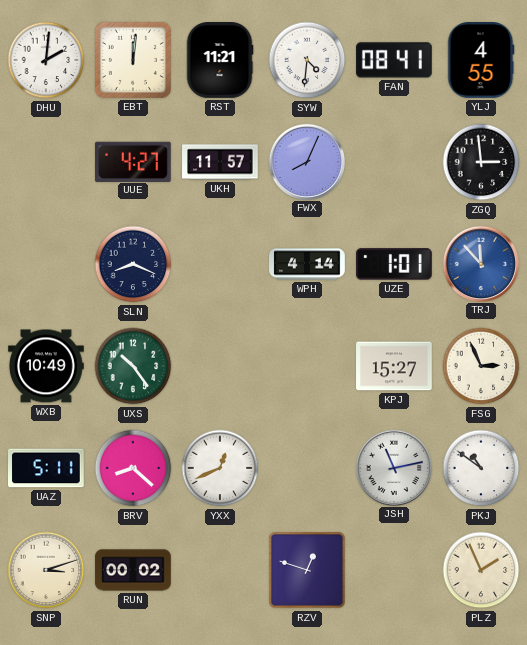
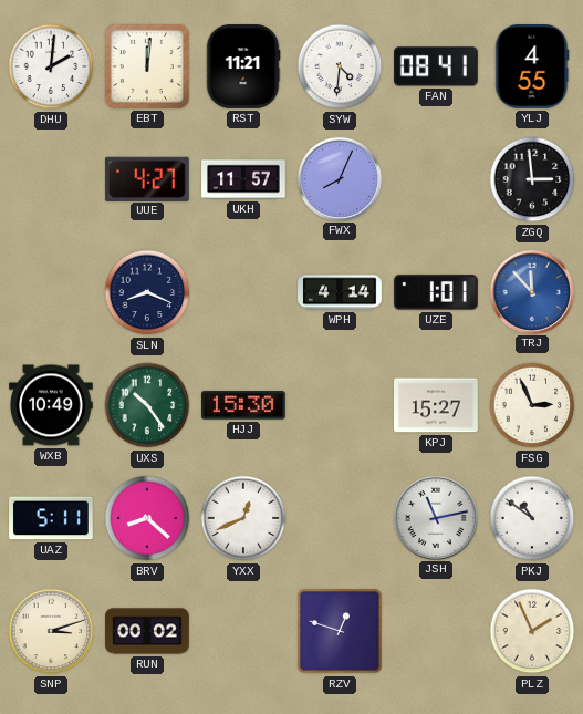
HJJ: none -> 15:30
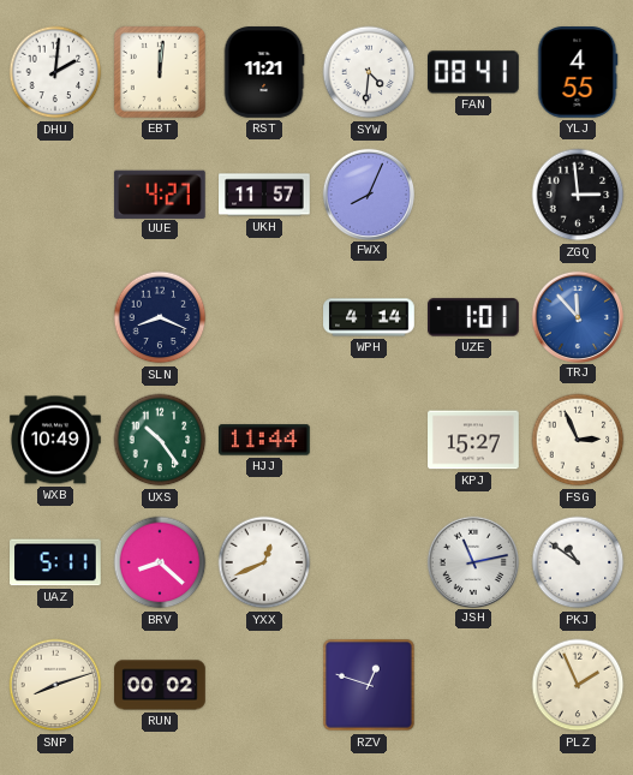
HJJ: 15:30 -> 11:44
SNP: 3:12 -> 8:12
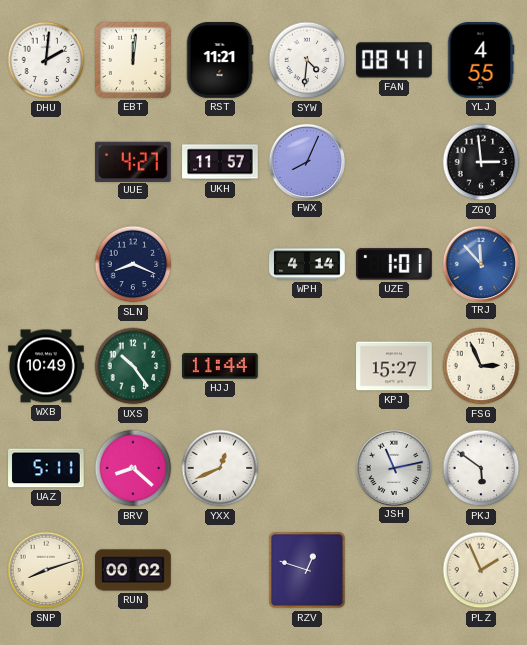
PKJ: 10:51 -> 5:51
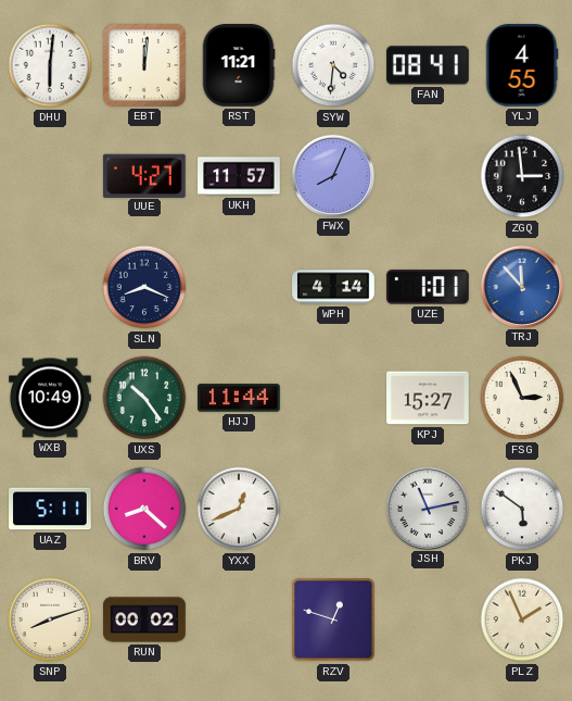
DHU: 2:01 -> 6:01
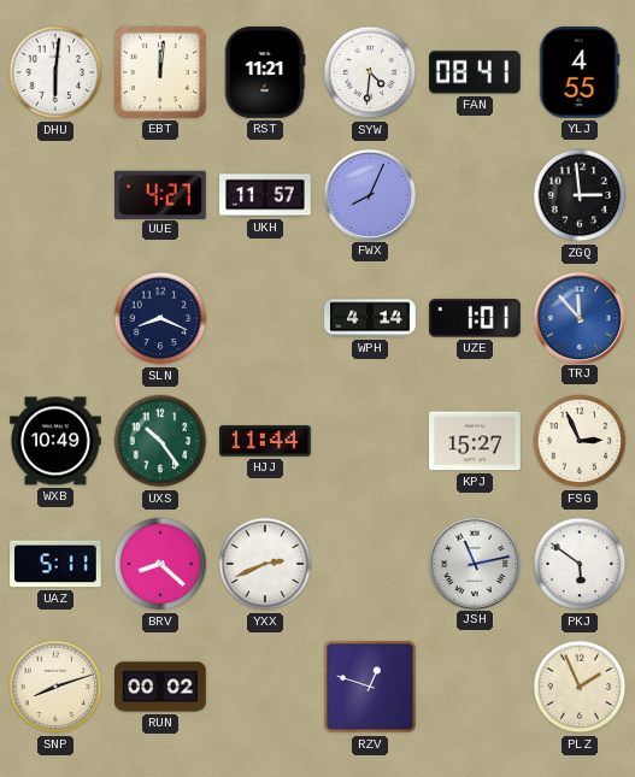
YXX: 12:41 -> 2:41
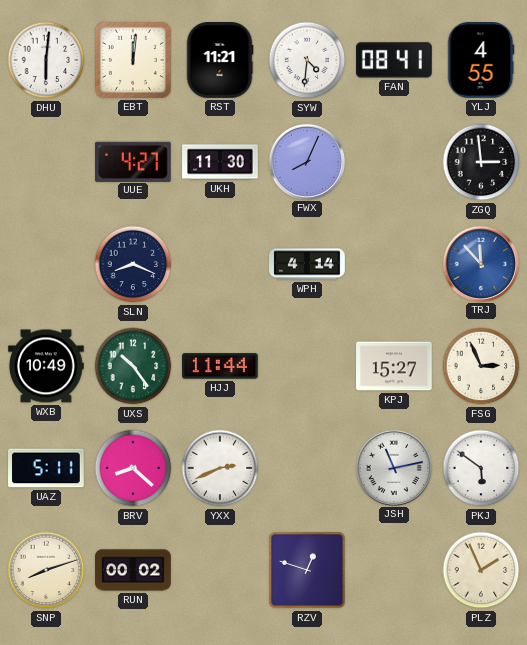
UKH: 11:57 -> 11:30
UZE: 1:01 -> none
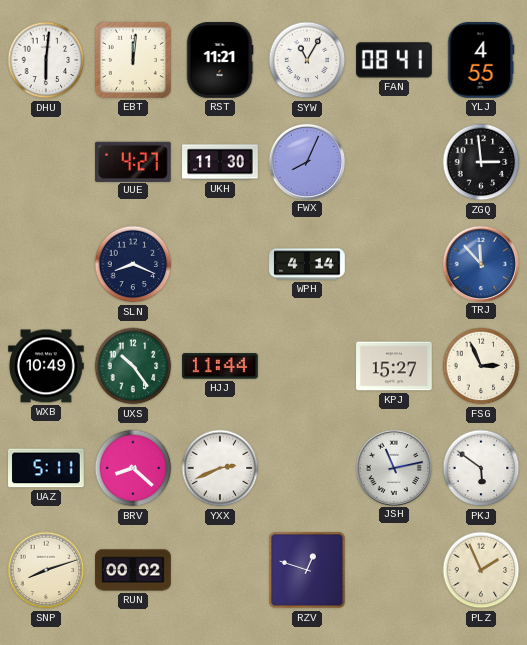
SYW: 4:31 -> 11:05
